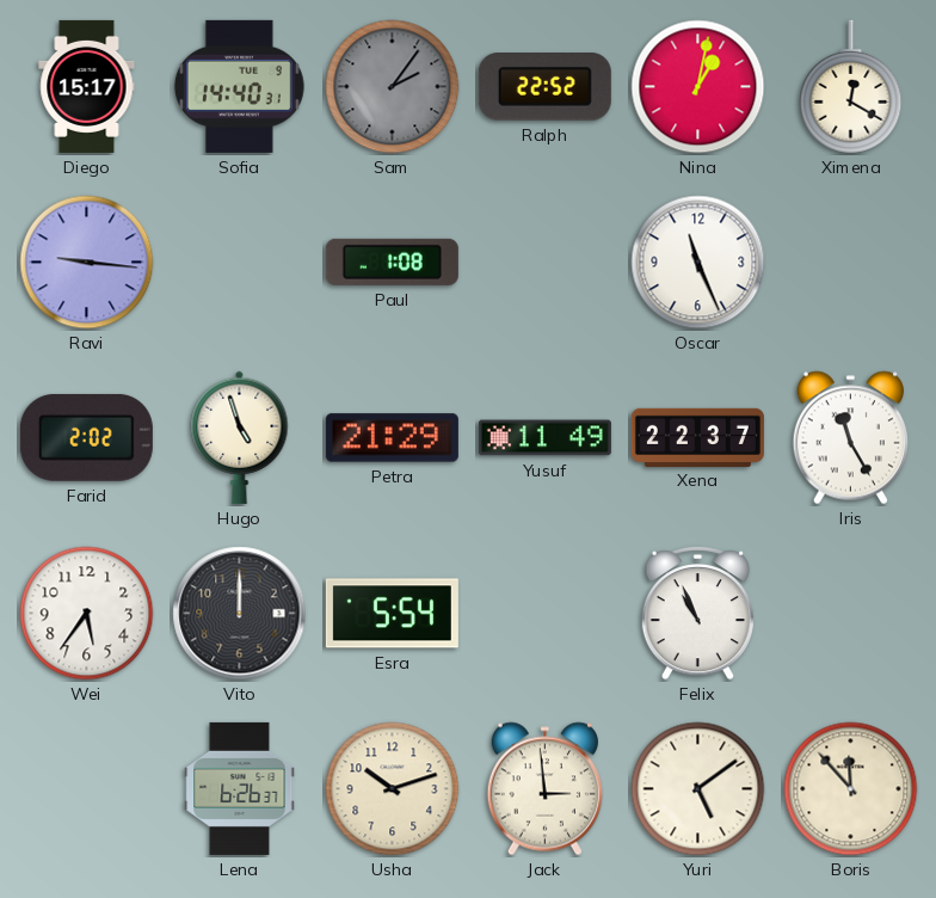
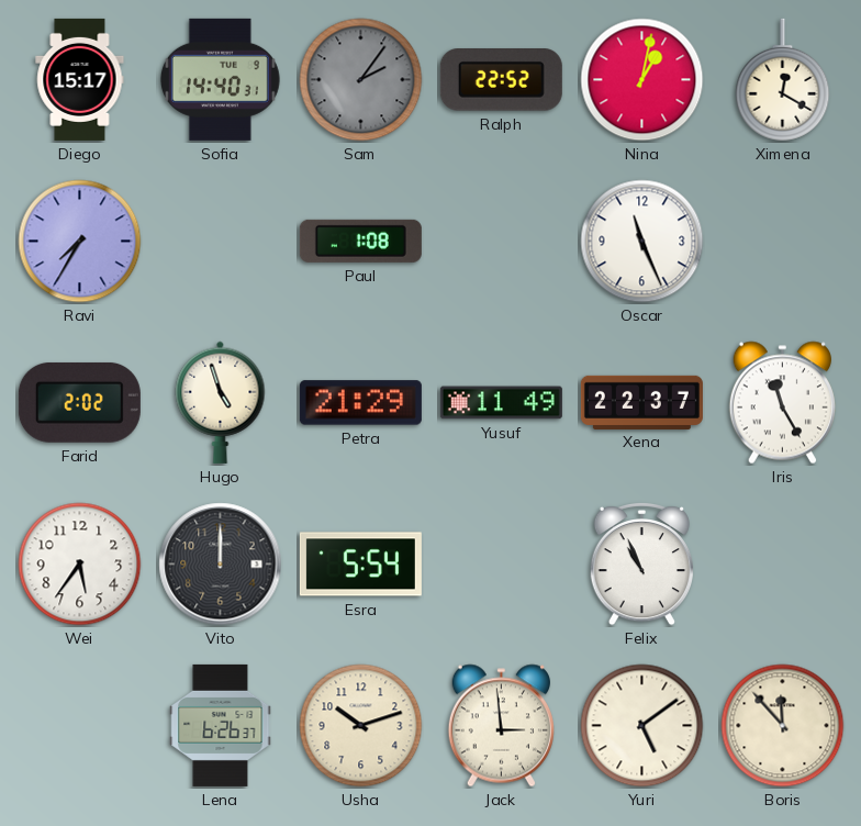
Ravi: 9:16 -> 7:35
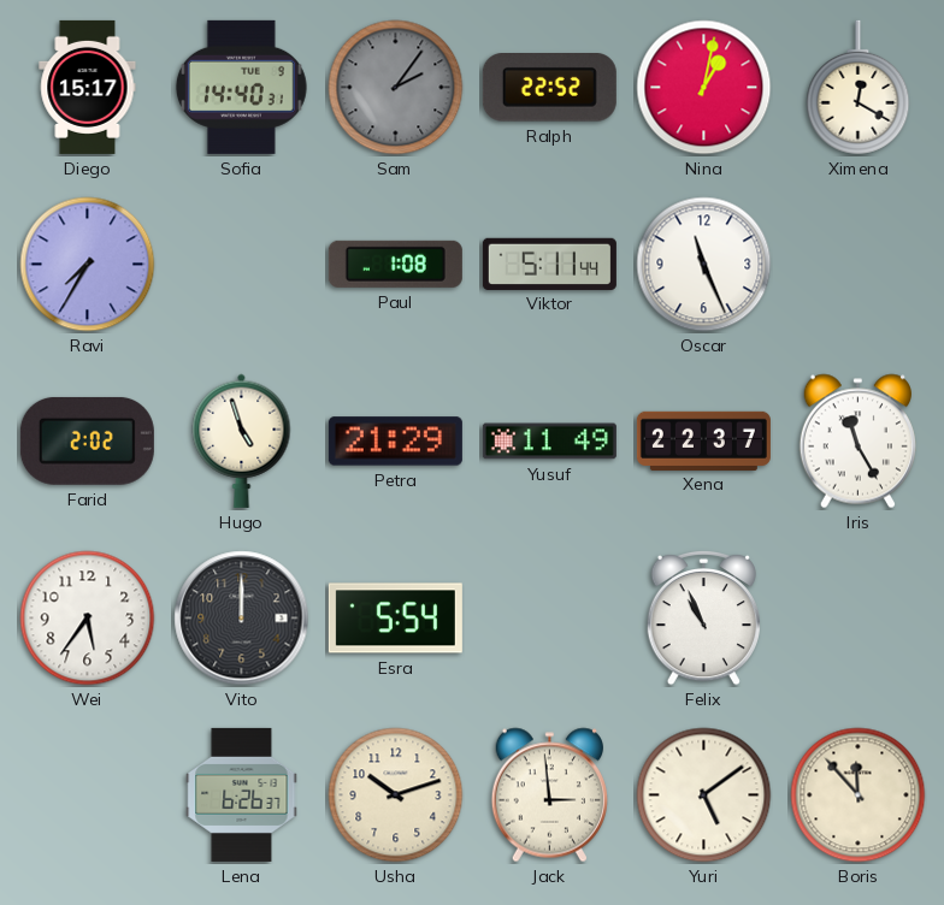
Viktor: none -> 5:11
